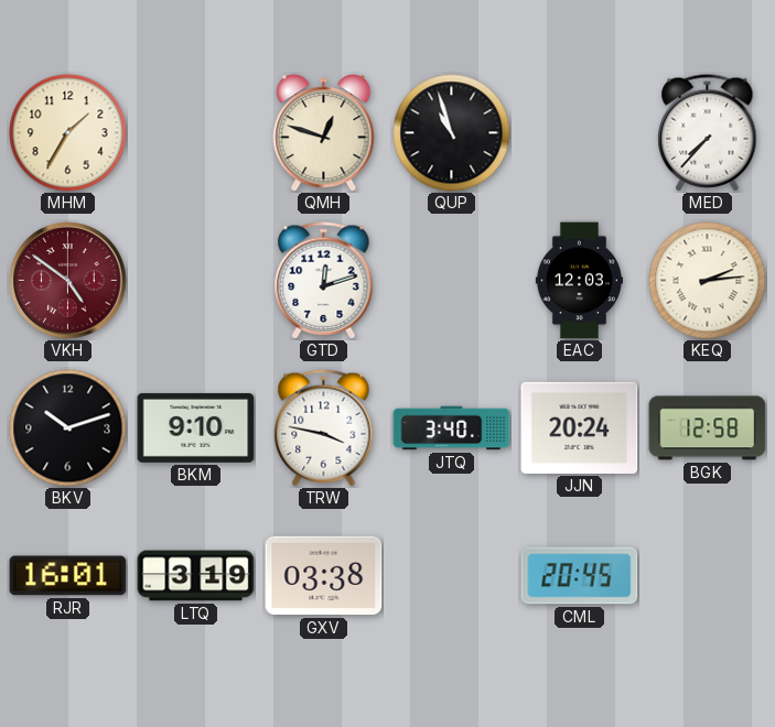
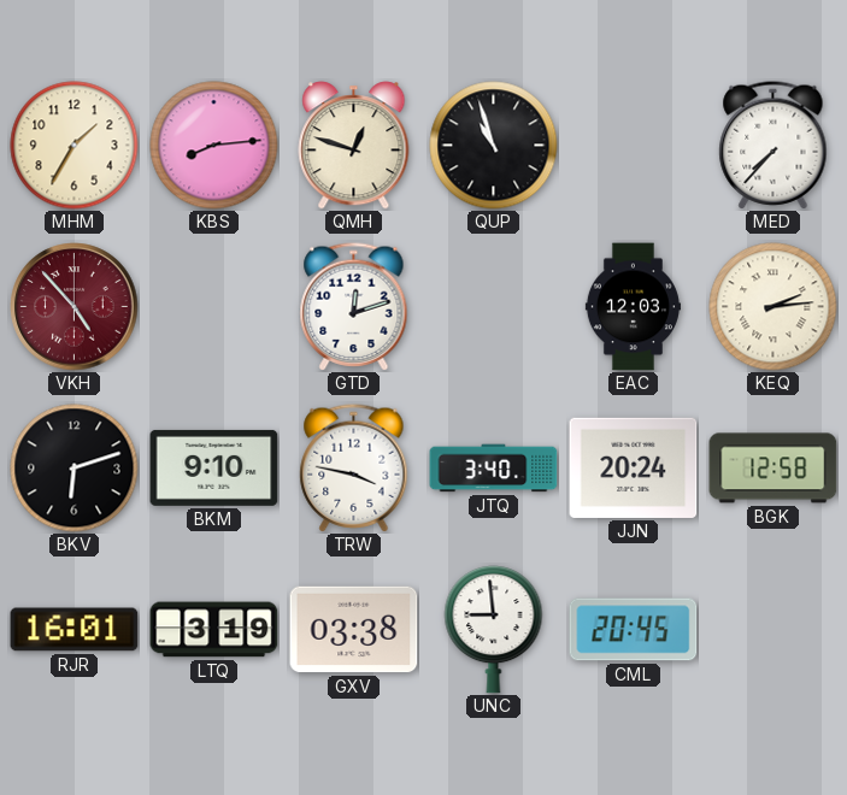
KBS: none -> 8:14
VKH: 4:51 -> 4:53
BKV: 10:12 -> 6:12
UNC: none -> 8:59
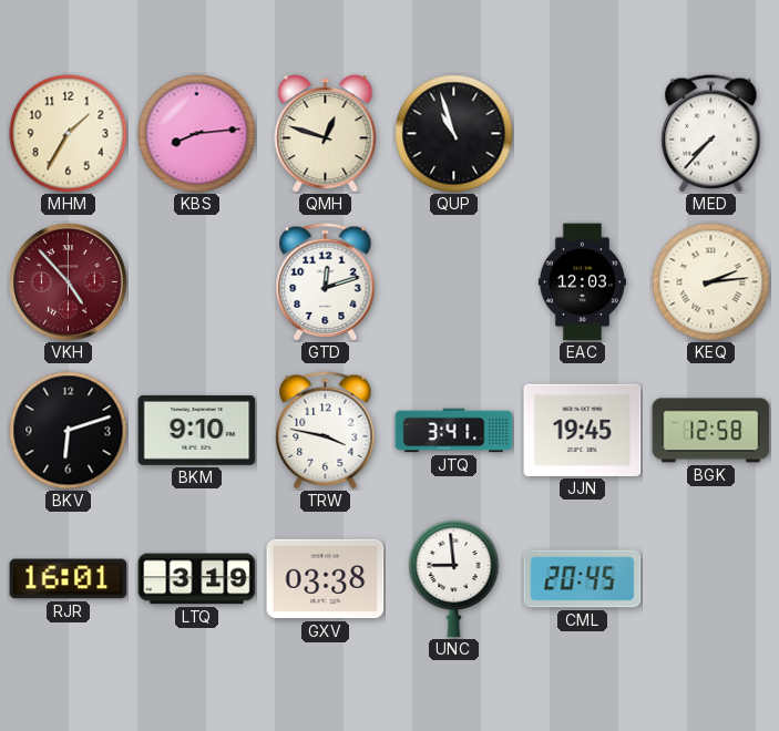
JTQ: 3:40 -> 3:41
JJN: 20:24 -> 19:45
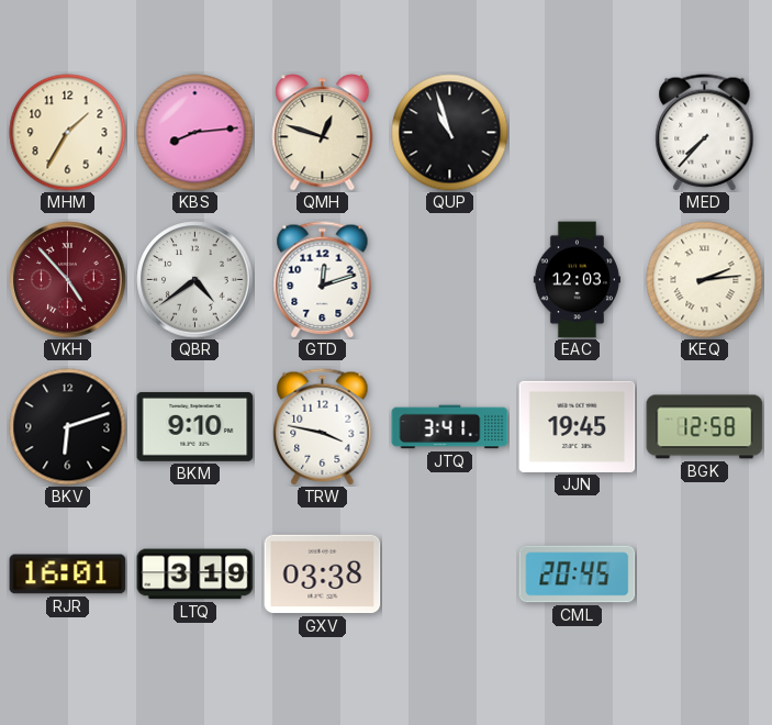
QBR: none -> 4:39
UNC: 8:59 -> none
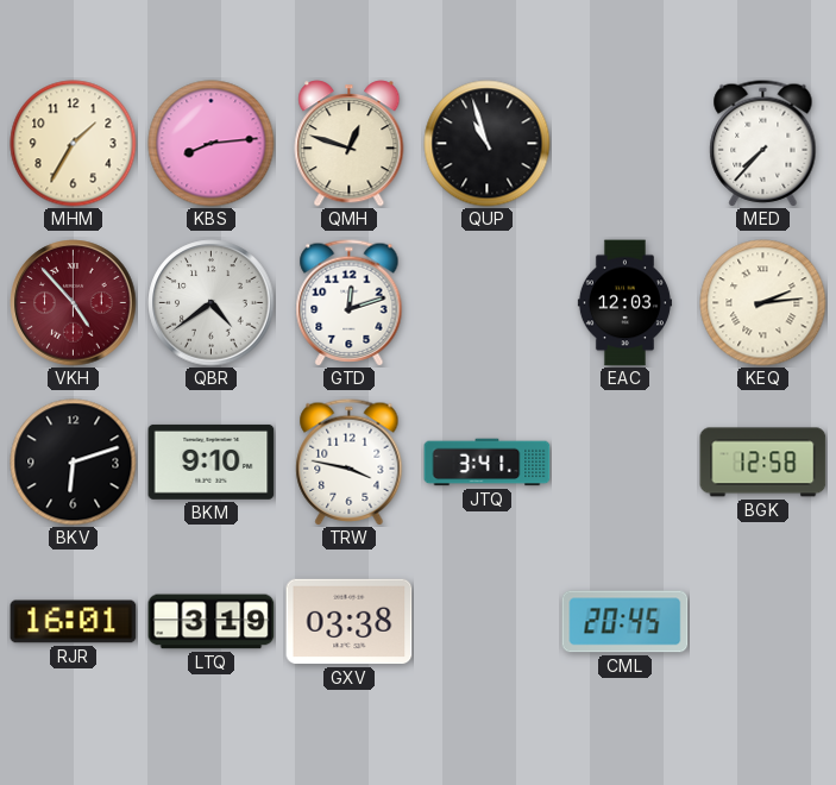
JJN: 19:45 -> none
